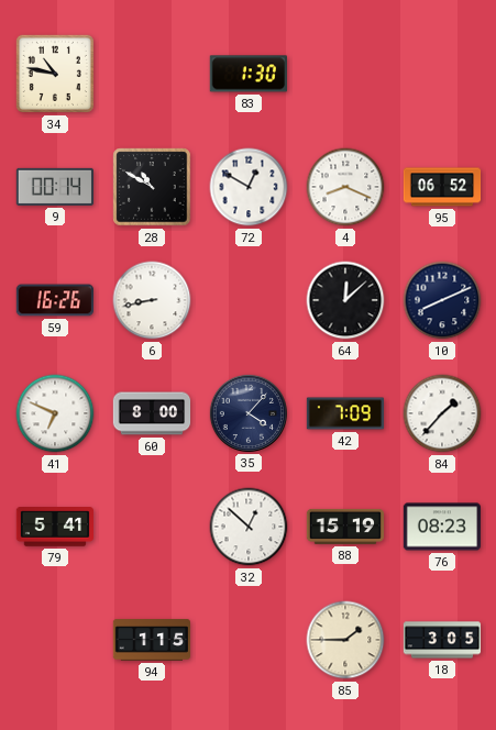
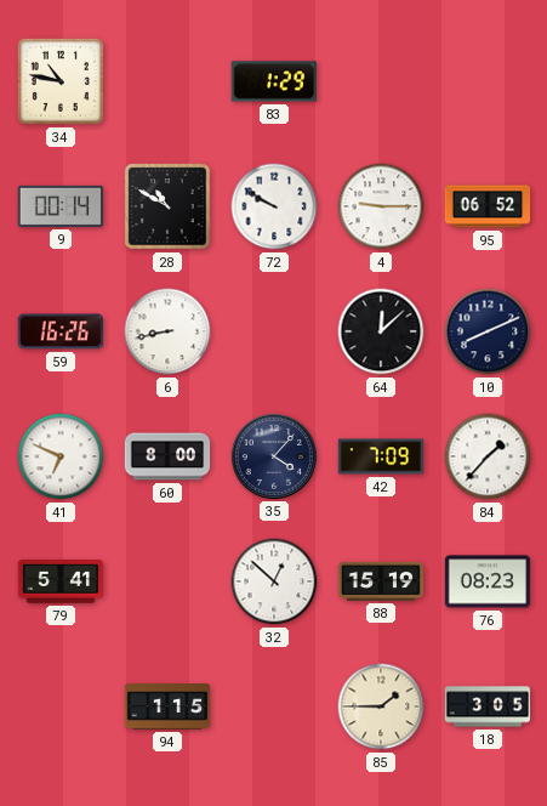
83: 1:30 -> 1:29
72: 12:50 -> 9:50
4: 8:19 -> 9:15
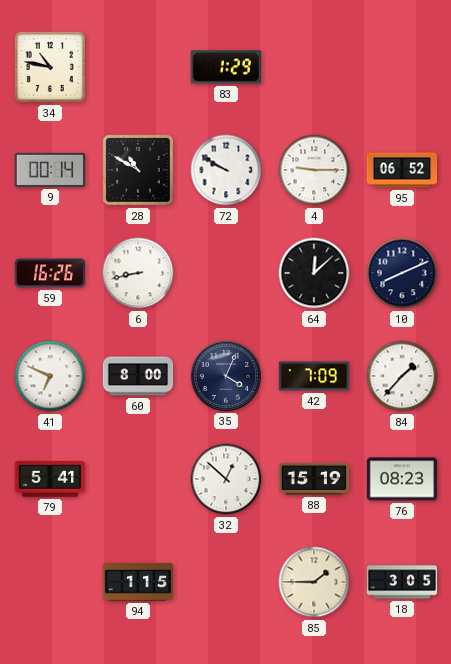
35: 4:07 -> 4:04
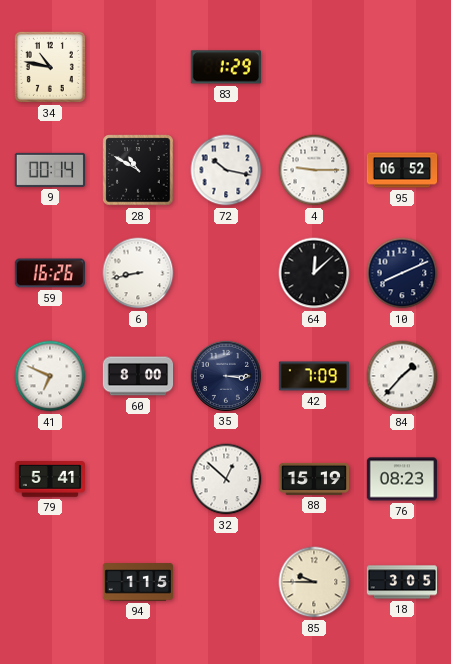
72: 9:50 -> 10:17
35: 4:04 -> 3:15
85: 1:45 -> 9:45
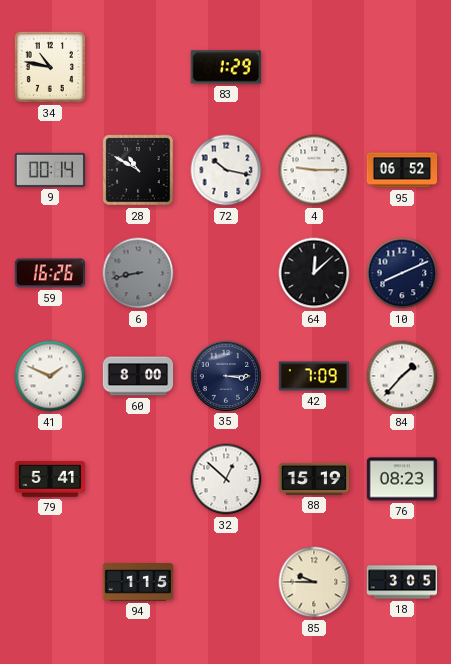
6 dial: white -> grey
41: 6:49 -> 1:49
